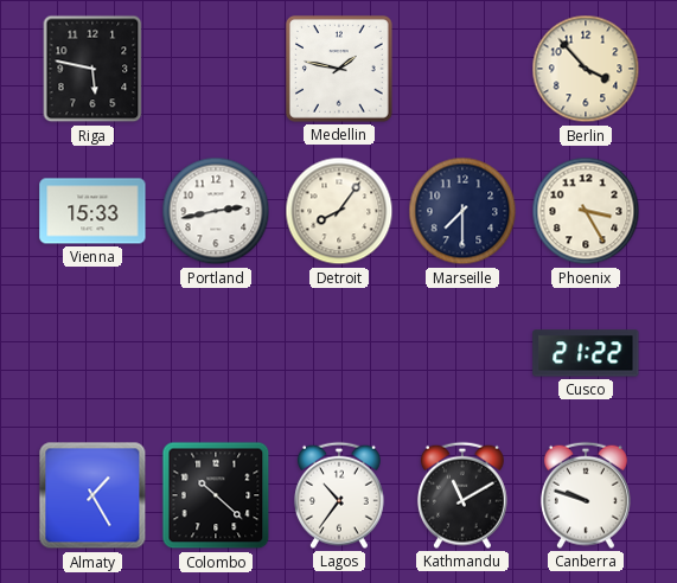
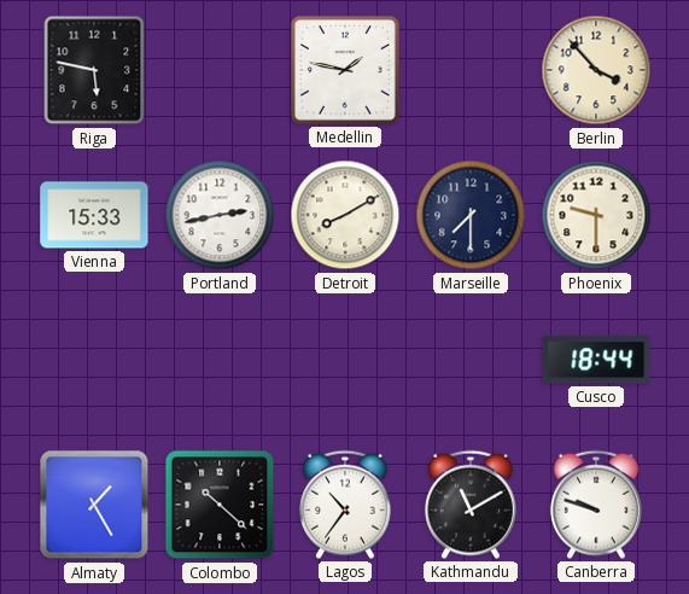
Detroit: 8:06 -> 8:10
Phoenix: 3:25 -> 9:30
Cusco: 21:22 -> 18:44
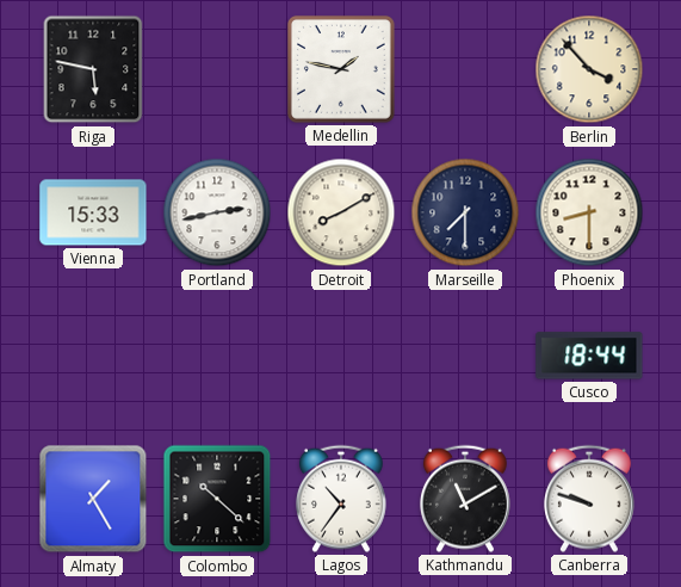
Phoenix: 9:30 -> 8:30
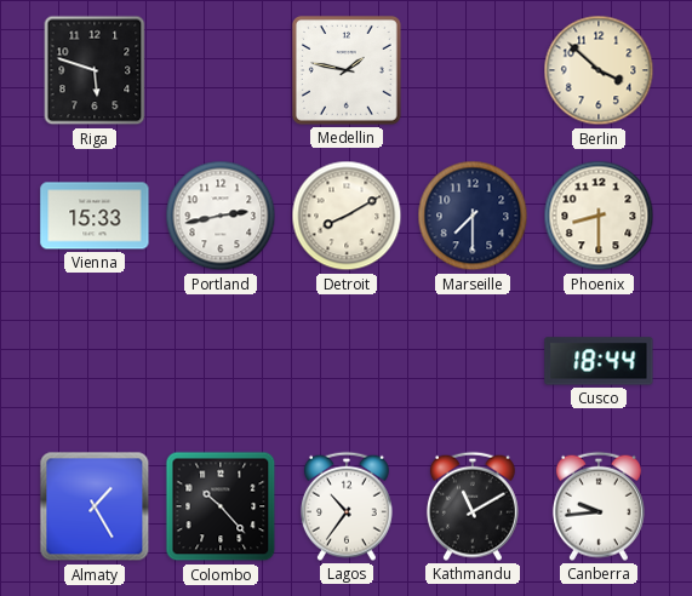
Riga: 5:47 -> 5:48
Berlin: 3:53 -> 3:52
Colombo: 10:22 -> 10:23
Canberra: 9:48 -> 9:44
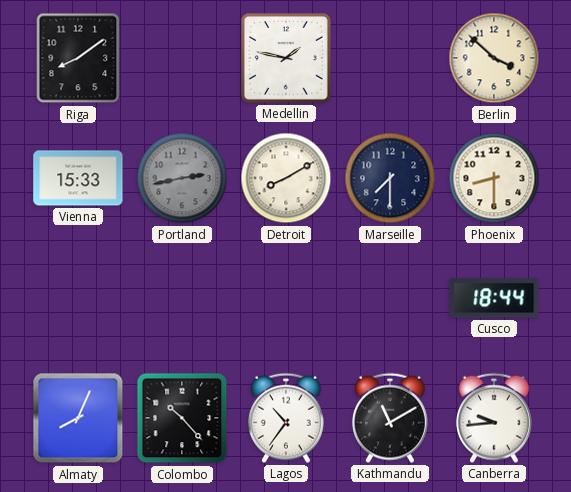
Riga: 5:48 -> 8:09
Portland dial: white -> grey
Almaty: 1:25 -> 8:04
